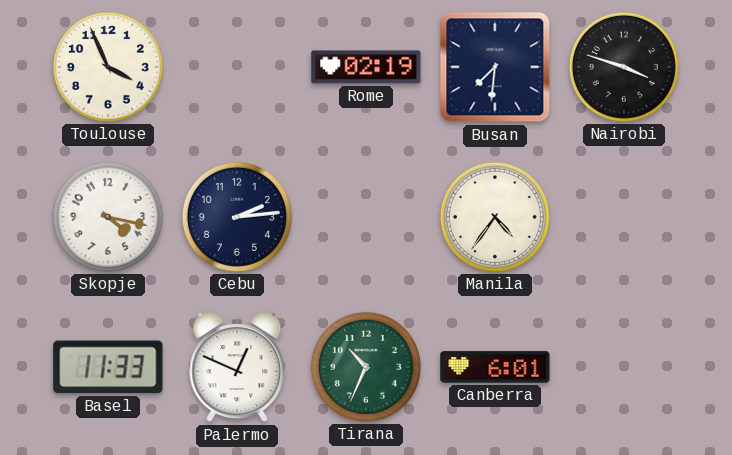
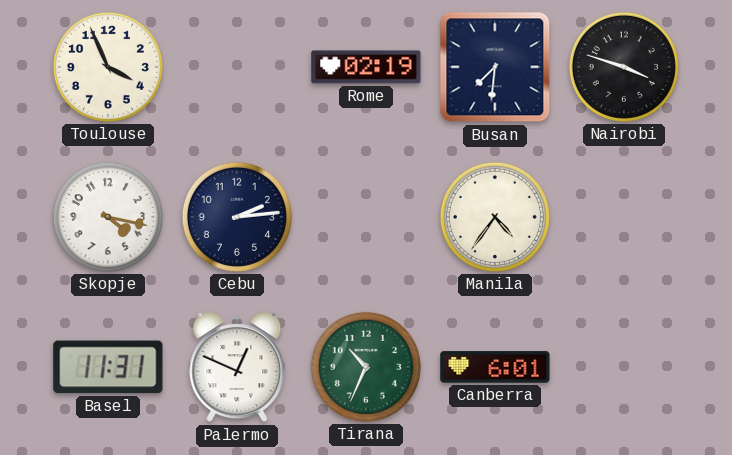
Basel: 11:33 -> 11:31
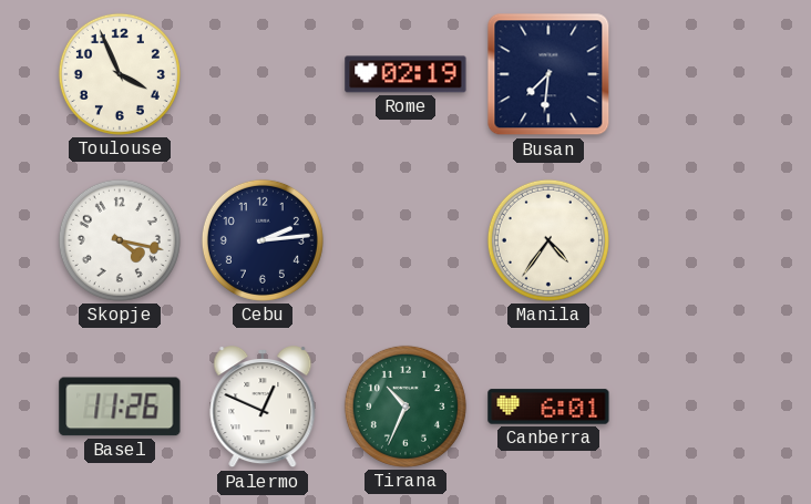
Nairobi: 3:48 -> none
Basel: 11:31 -> 11:26
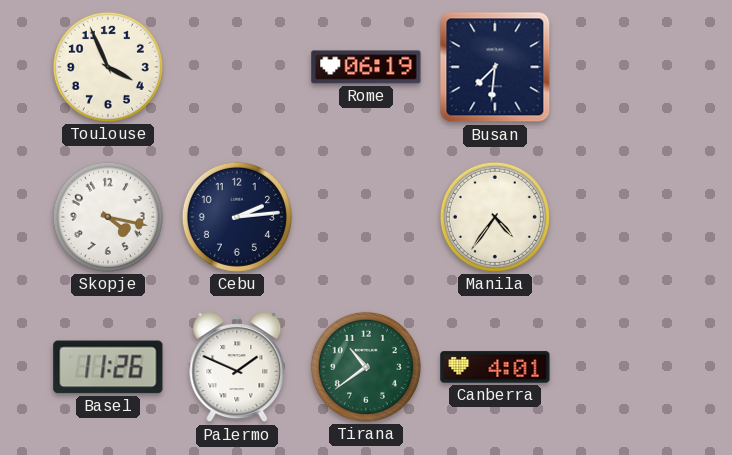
Rome: 02:19 -> 06:19
Palermo: 12:49 -> 1:49
Tirana: 10:34 -> 10:39
Canberra: 6:01 -> 4:01
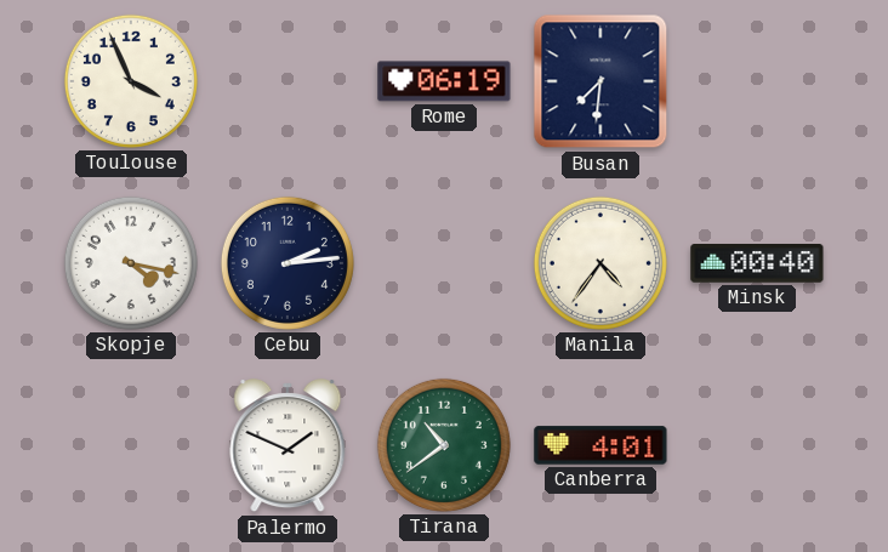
Minsk: none -> 00:40
Basel: 11:26 -> none
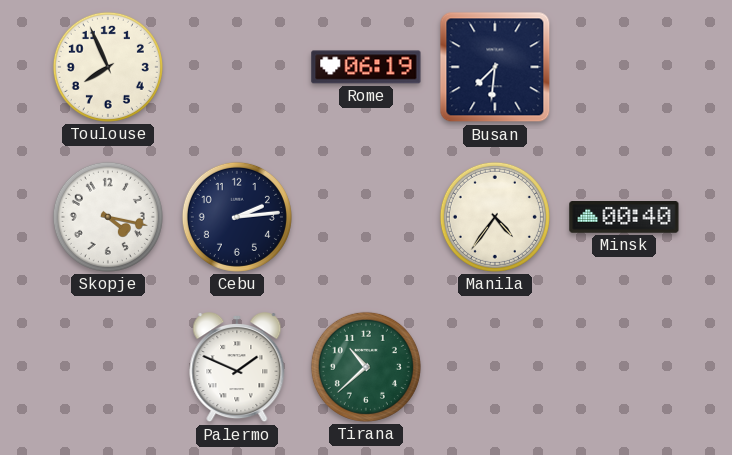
Toulouse: 3:56 -> 7:56
Tirana: 10:39 -> 10:38
Canberra: 4:01 -> none
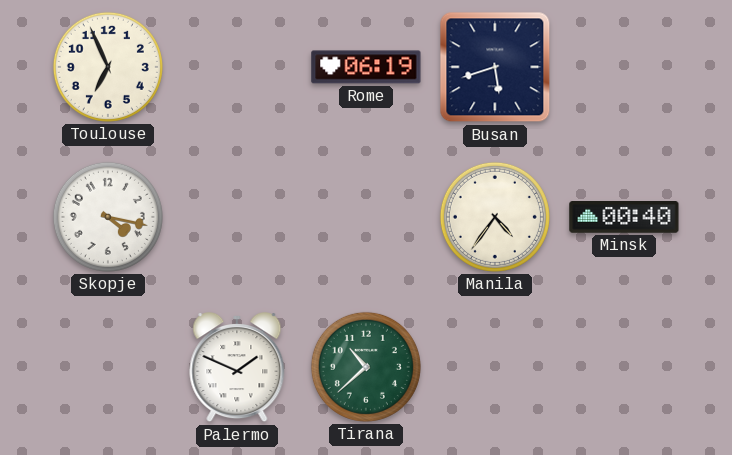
Toulouse: 7:56 -> 6:56
Busan: 7:31 -> 5:42
Cebu: 2:14 -> none
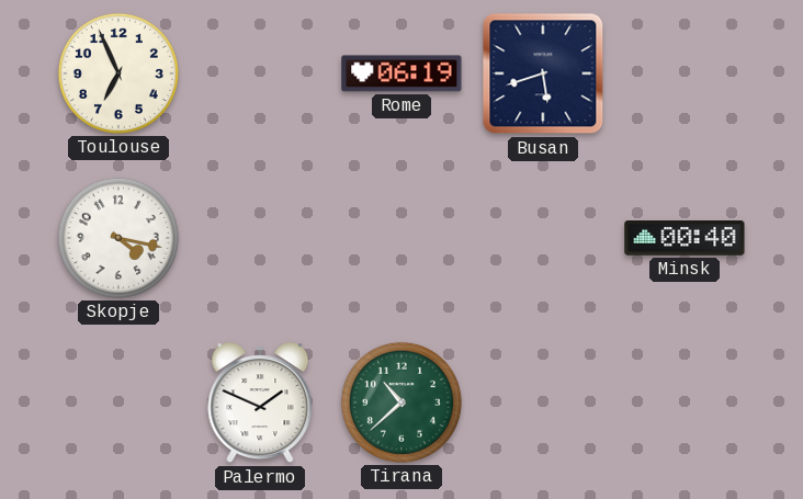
Manila: 4:36 -> none
